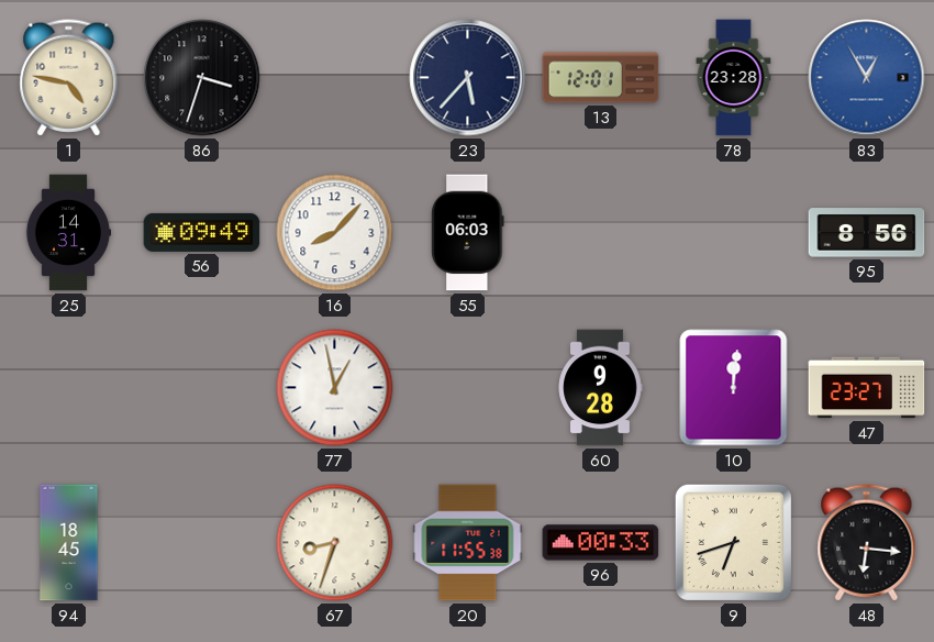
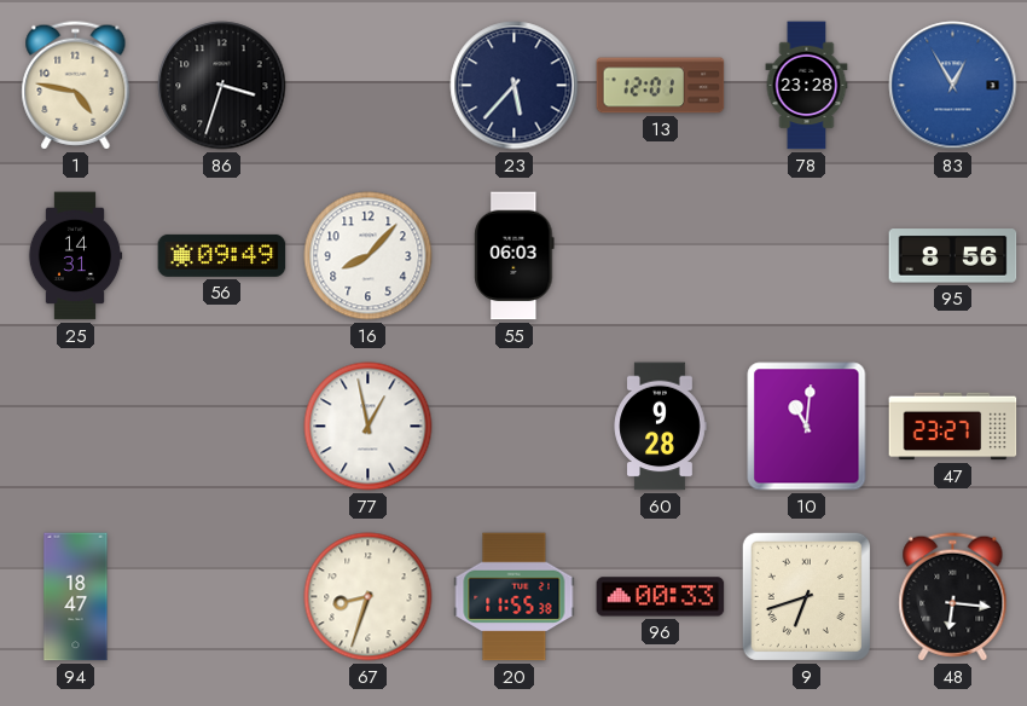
10: 12:01 -> 11:01
94: 18:45 -> 18:47
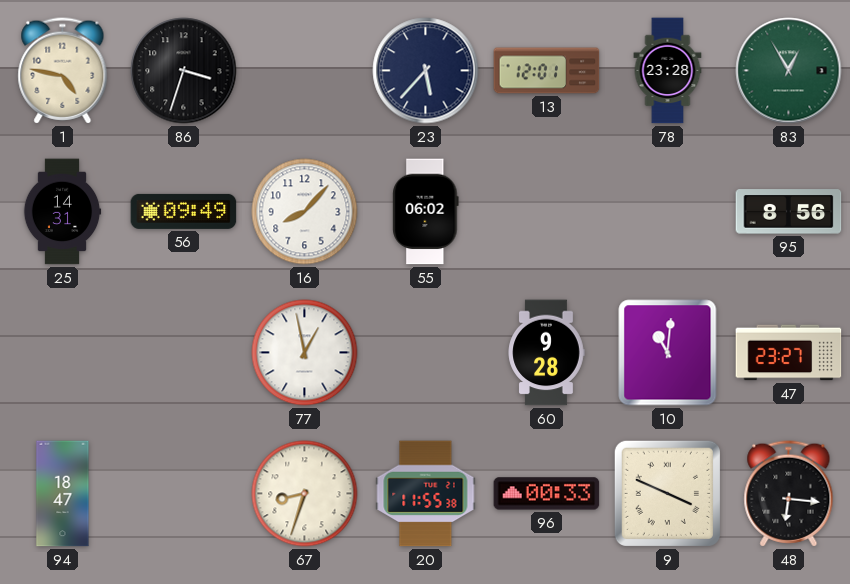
83 dial: blue -> green
55: 06:03 -> 06:02
9: 6:42 -> 3:49
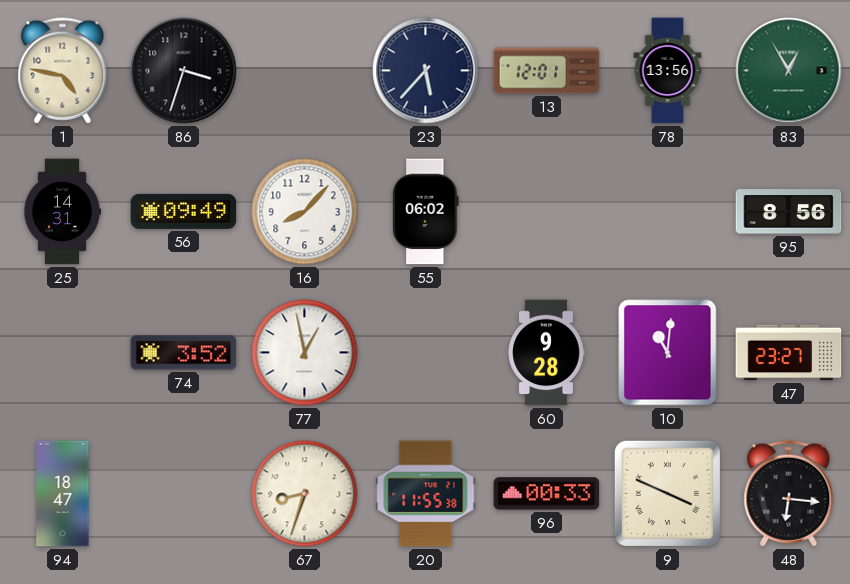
78: 23:28 -> 13:56
74: none -> 3:52
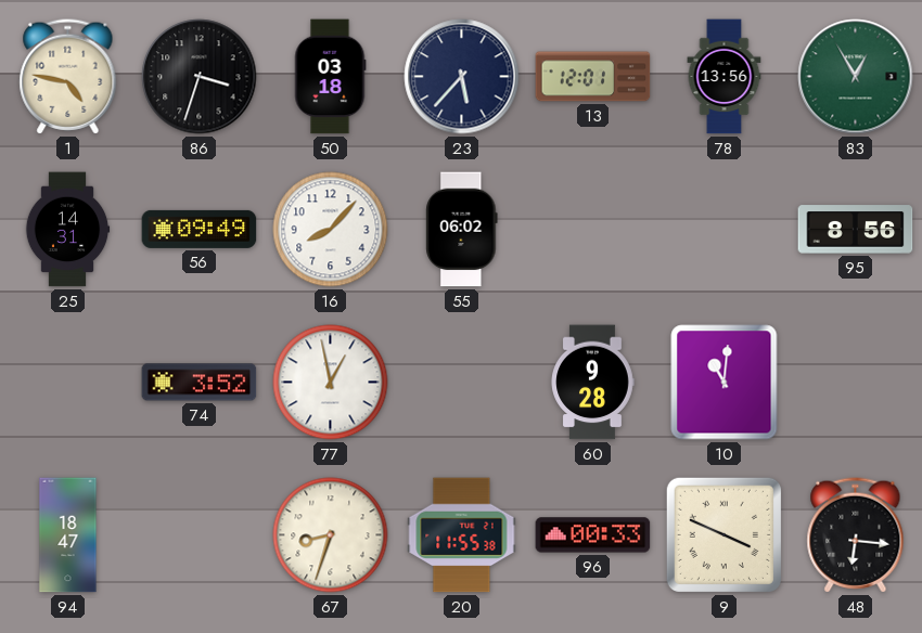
50: none -> 03:18
47: 23:27 -> none
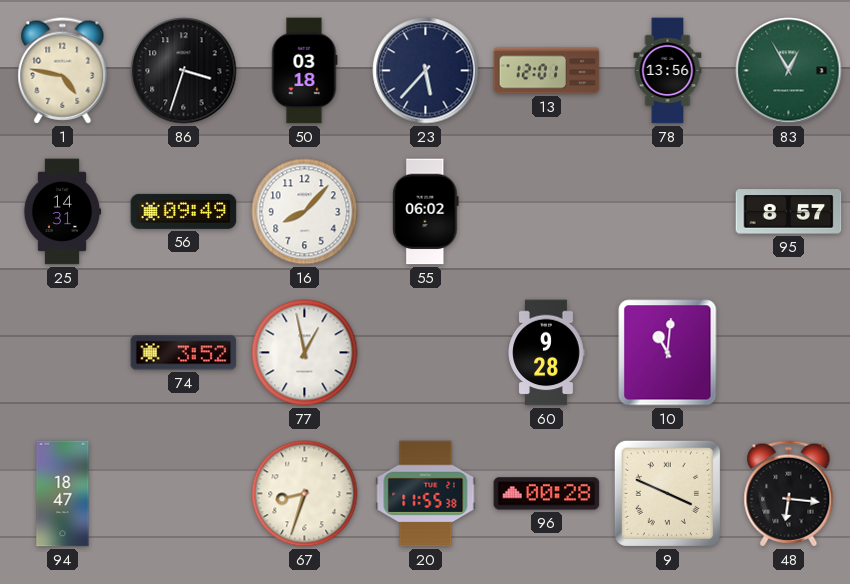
95: 8:56 -> 8:57
96: 00:33 -> 00:28
